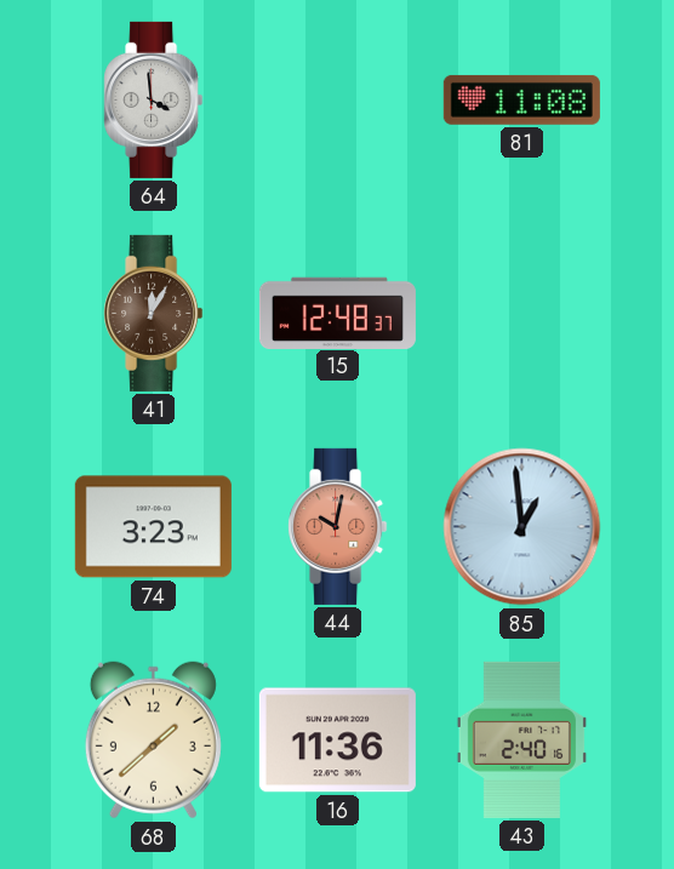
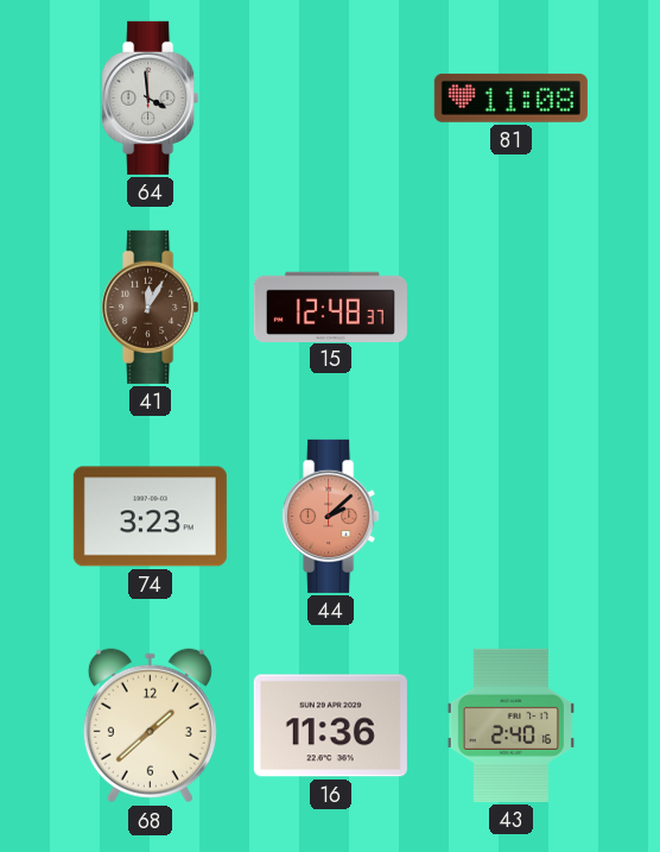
44: 10:02 -> 2:08
85: 12:59 -> none
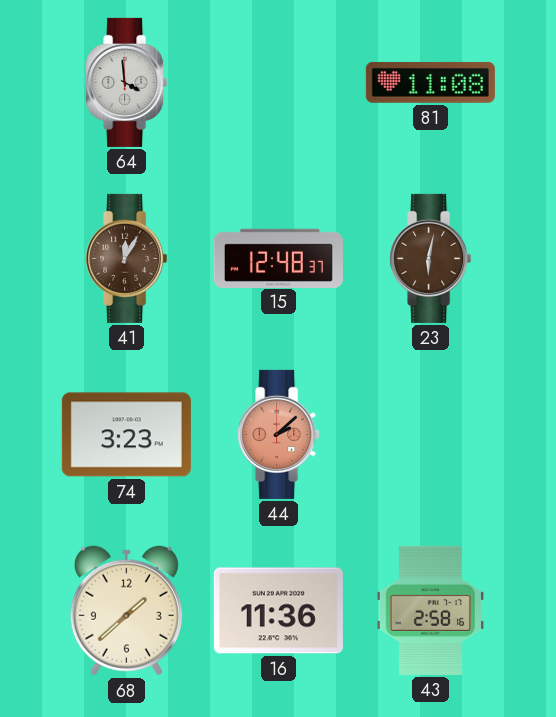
23: none -> 6:02
43: 2:40 -> 2:58
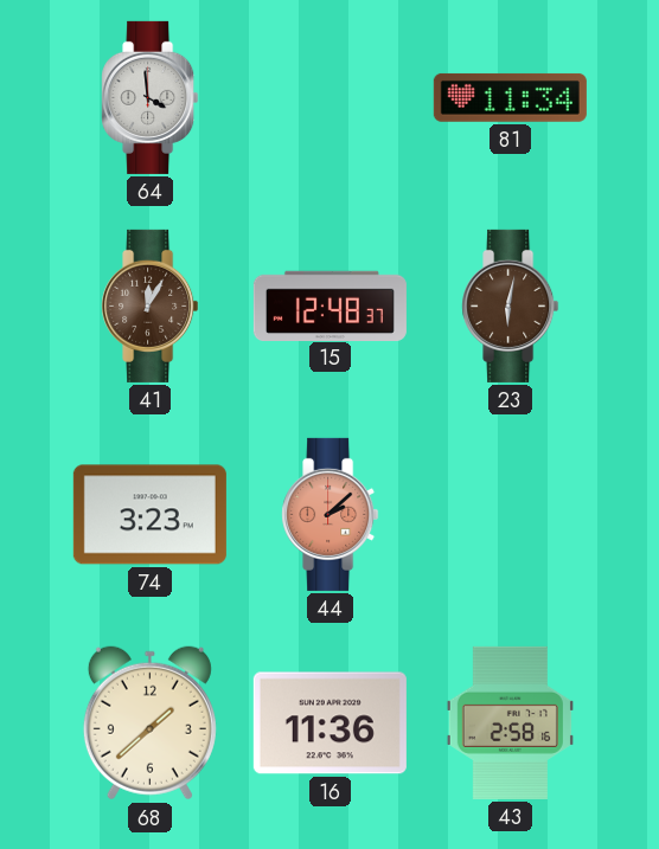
81: 11:08 -> 11:34
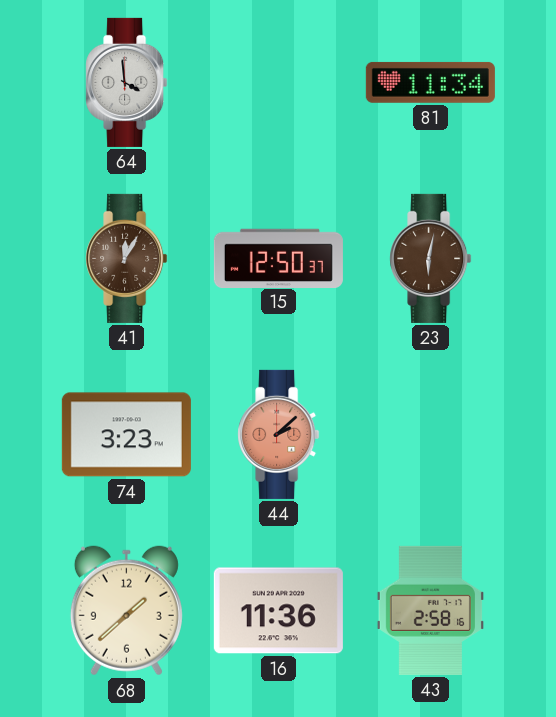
15: 12:48 -> 12:50
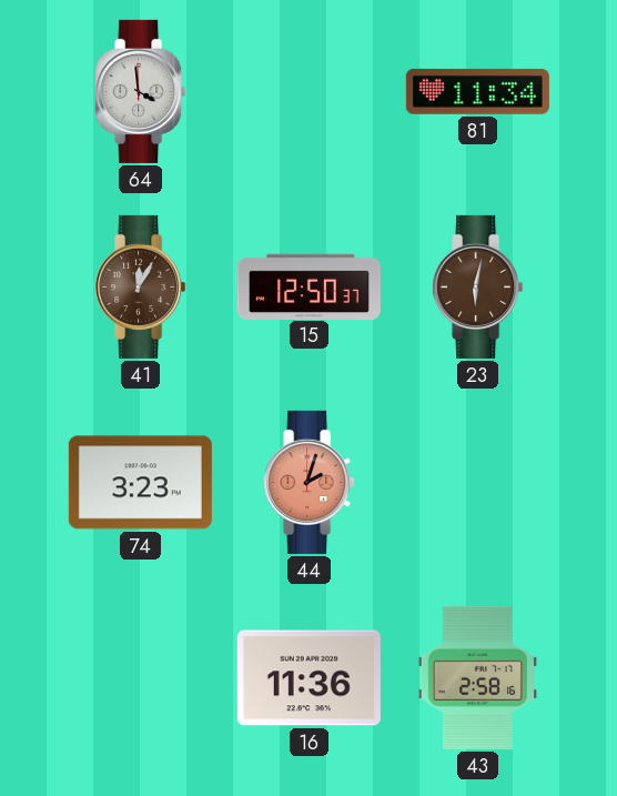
44: 2:08 -> 2:03
68: 1:38 -> none
